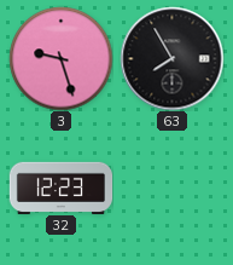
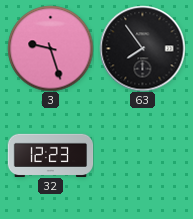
63: 7:55 -> 7:54
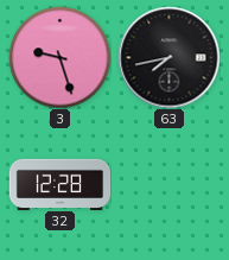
63: 7:54 -> 7:43
32: 12:23 -> 12:28
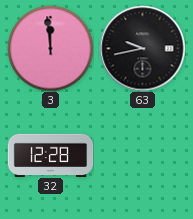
3: 9:27 -> 11:59
63: 7:43 -> 9:43
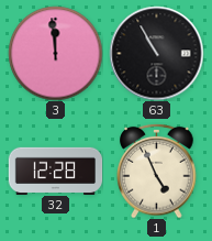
63: 9:43 -> 10:55
1: none -> 4:56
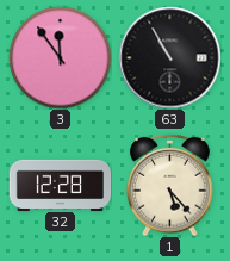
3: 11:59 -> 11:54
1: 4:56 -> 5:23
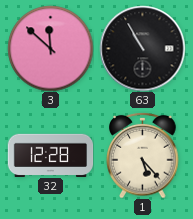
3: 11:54 -> 11:52
